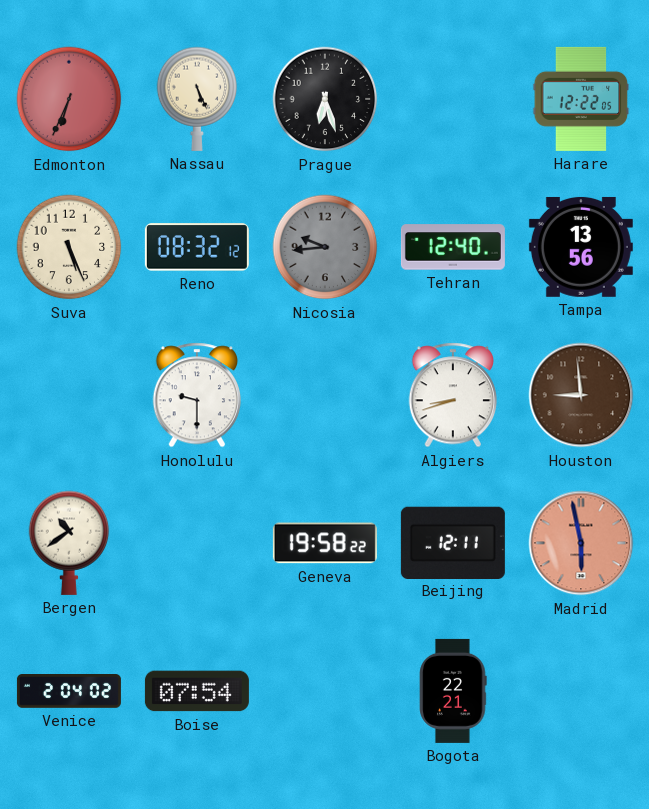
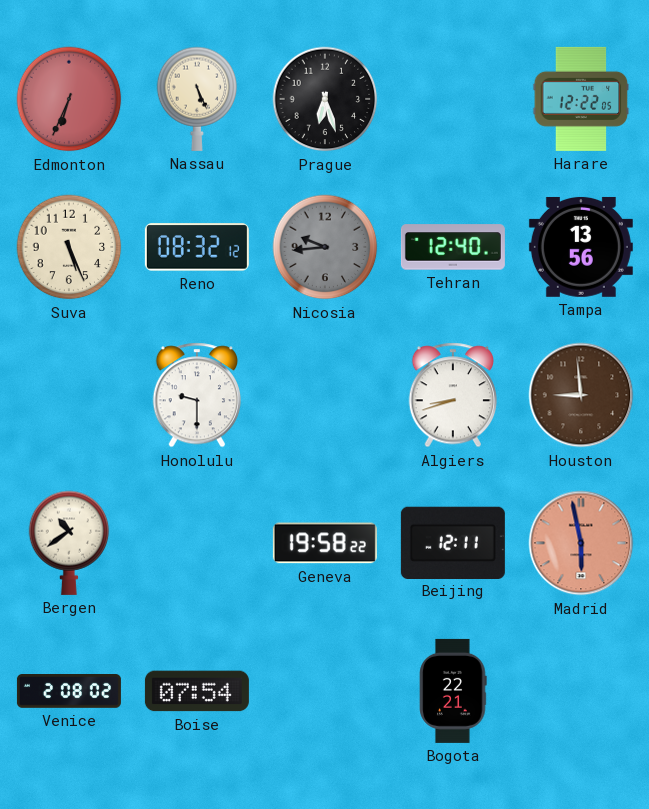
Venice: 2:04 -> 2:08
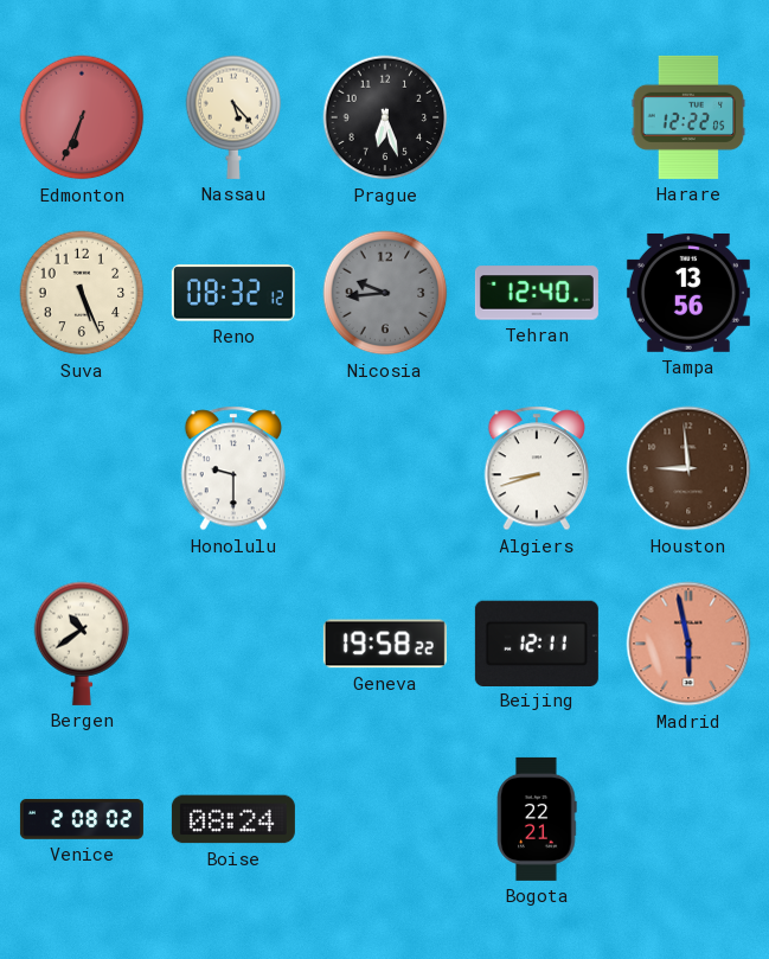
Nassau: 5:26 -> 5:23
Boise: 07:54 -> 08:24
